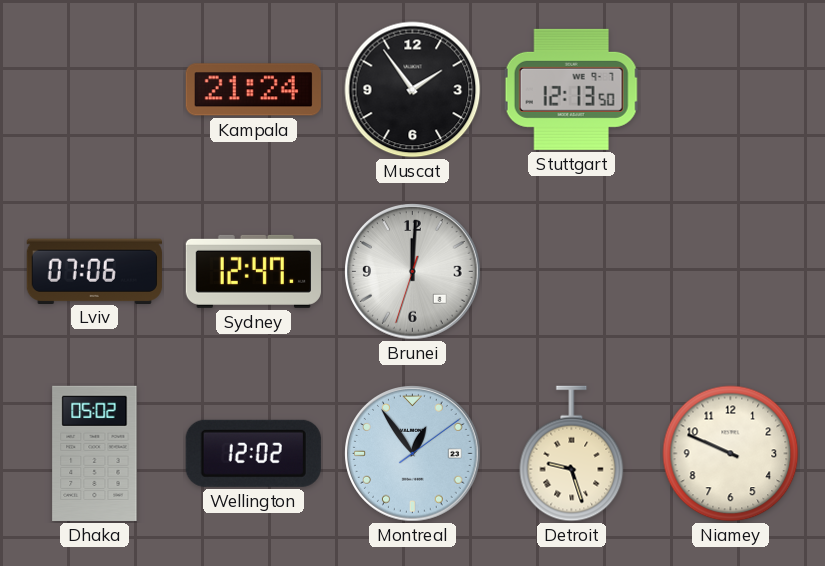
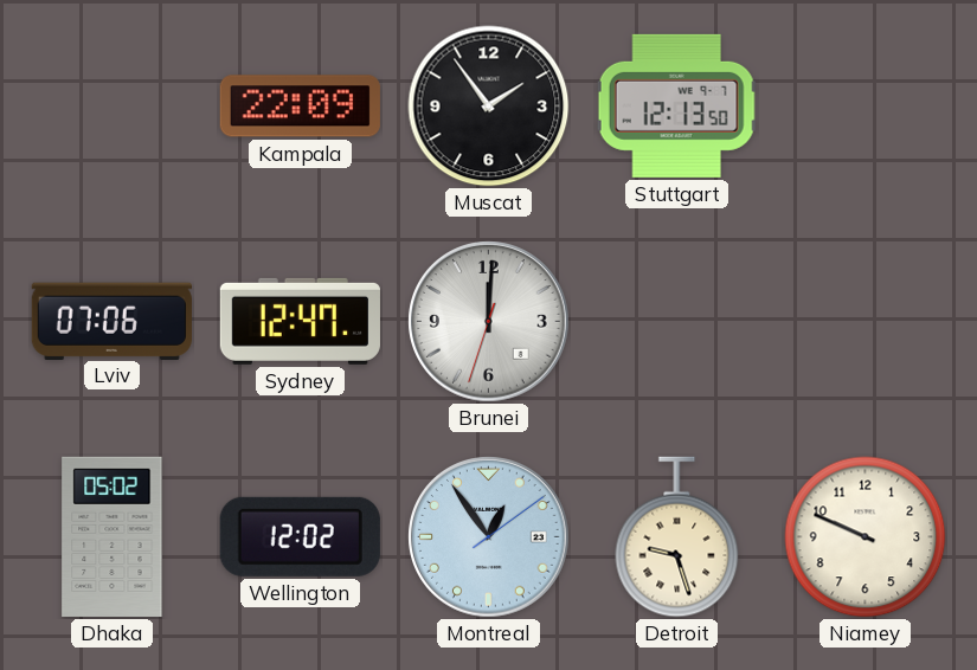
Kampala: 21:24 -> 22:09
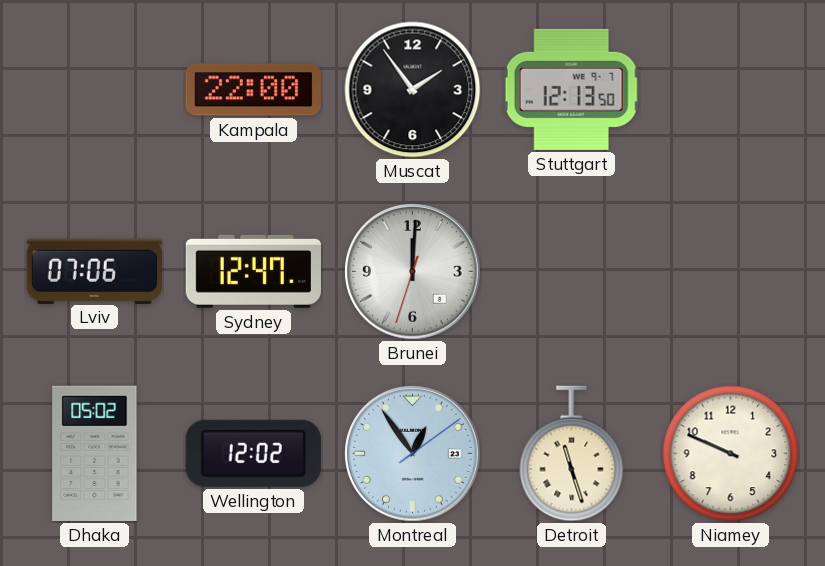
Kampala: 22:09 -> 22:00
Detroit: 9:27 -> 11:27
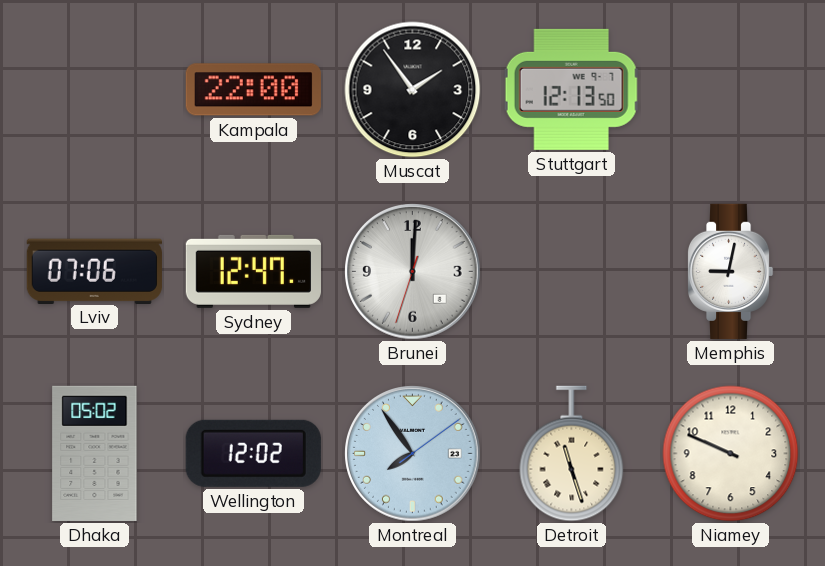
Memphis: none -> 9:02
Montreal: 12:54 -> 7:54
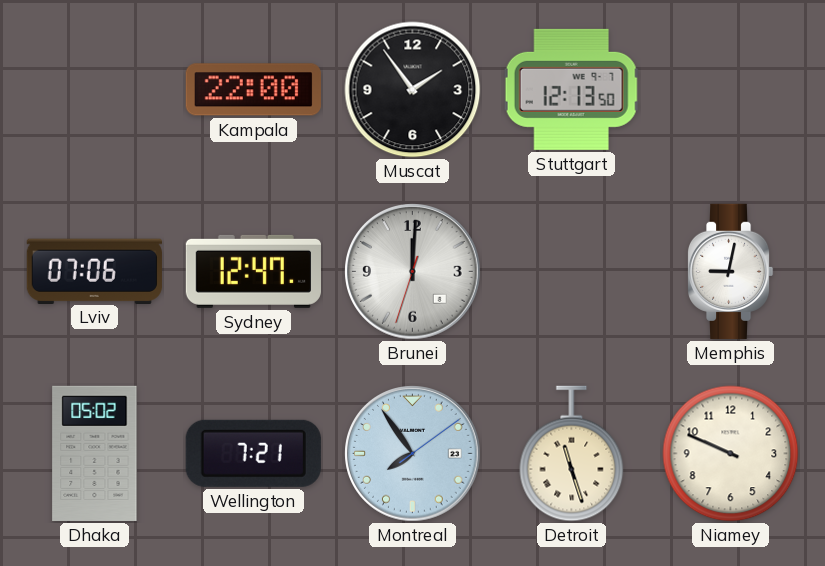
Wellington: 12:02 -> 7:21
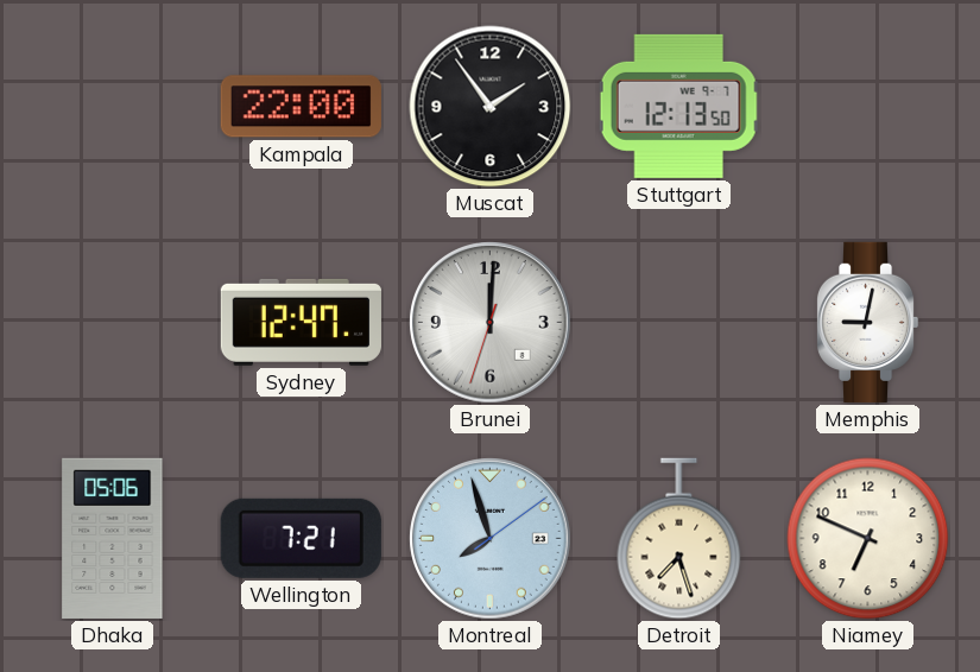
Lviv: 07:06 -> none
Dhaka: 05:02 -> 05:06
Montreal: 7:54 -> 7:57
Detroit: 11:27 -> 7:27
Niamey: 9:49 -> 6:49
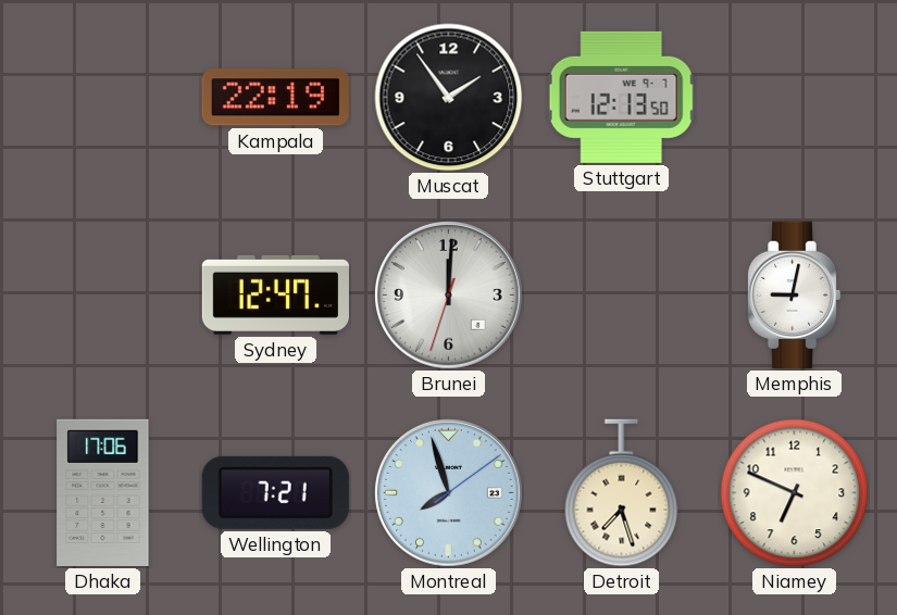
Kampala: 22:00 -> 22:19
Dhaka: 05:06 -> 17:06
